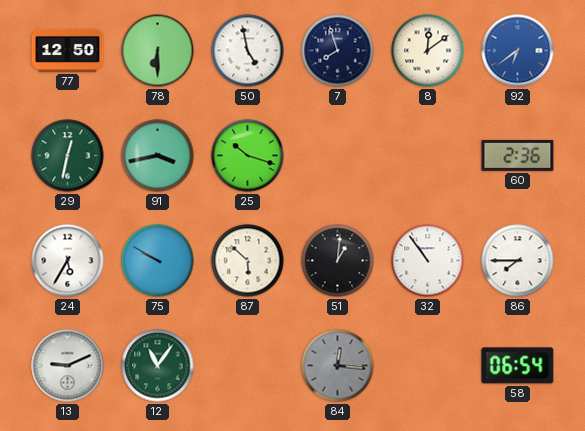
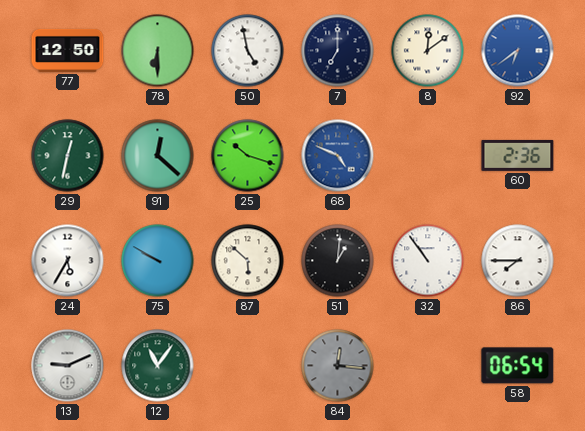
7: 7:57 -> 7:00
91: 3:43 -> 12:22
68: none -> 4:49
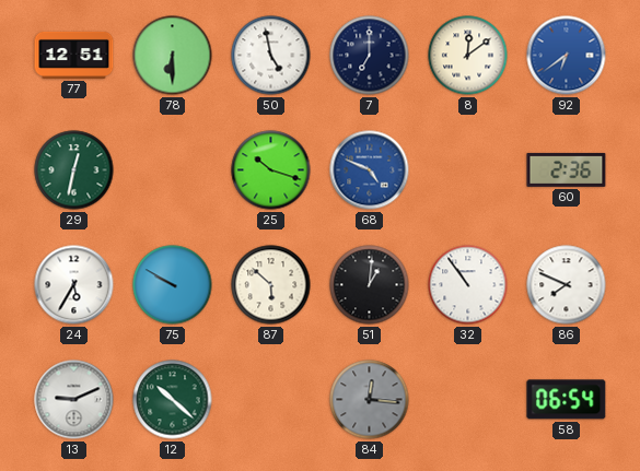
77: 12:50 -> 12:51
91: 12:22 -> none
86: 7:45 -> 7:49
12: 11:06 -> 10:22
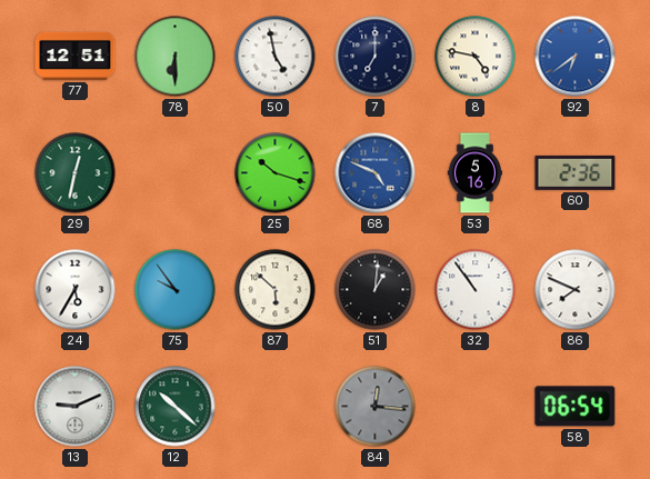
8: 12:09 -> 4:47
53: none -> 5:16
75: 9:50 -> 9:54
